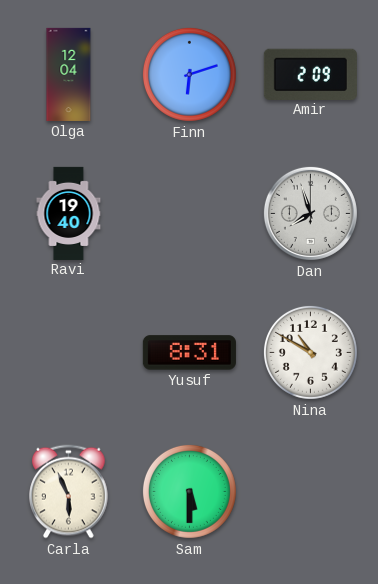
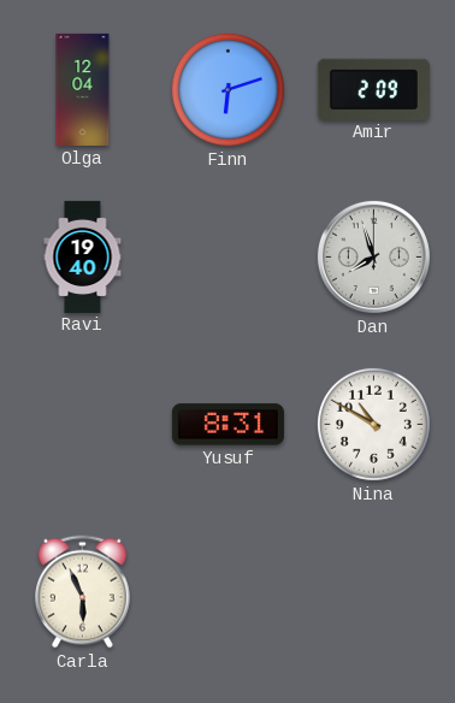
Sam: 5:30 -> none
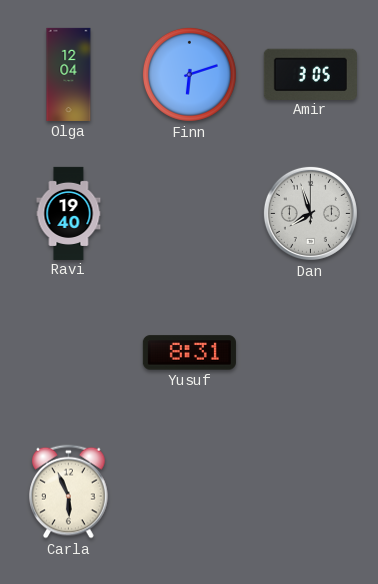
Amir: 2:09 -> 3:05
Nina: 10:50 -> none
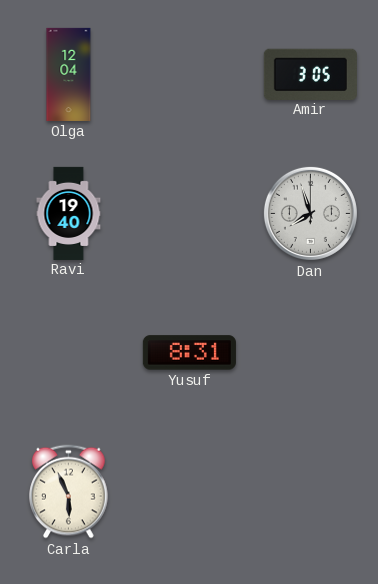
Finn: 6:12 -> none
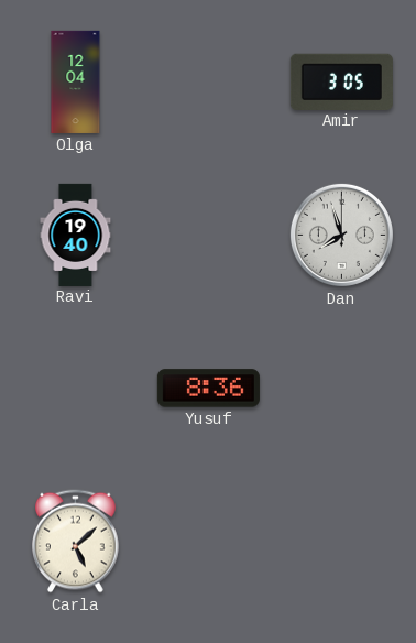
Yusuf: 8:31 -> 8:36
Carla: 5:56 -> 5:08
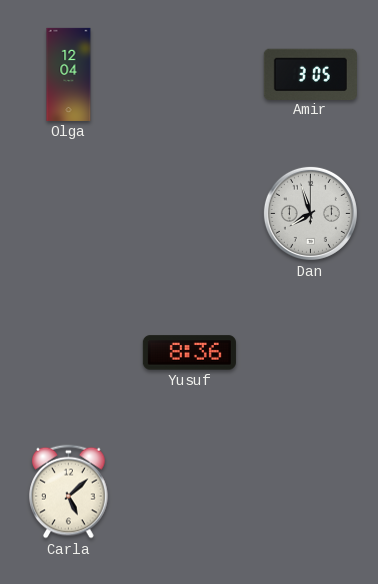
Ravi: 19:40 -> none
